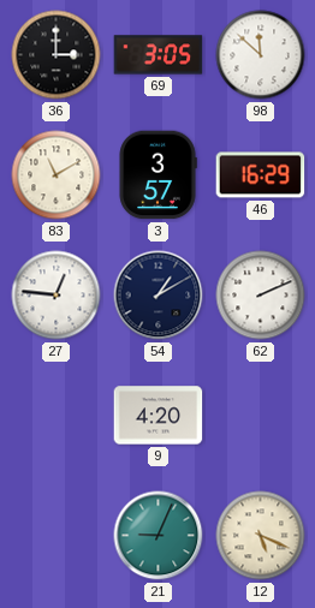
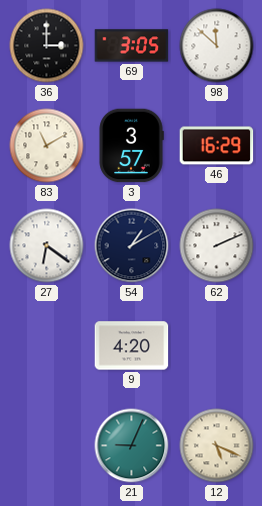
27: 12:46 -> 6:21
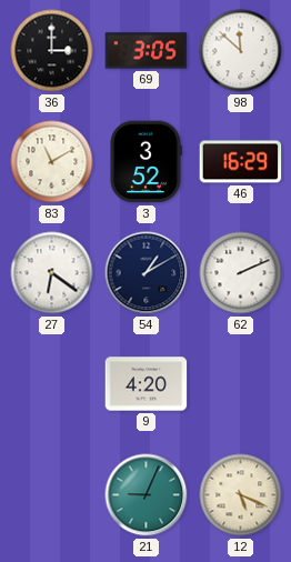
3: 3:57 -> 3:52
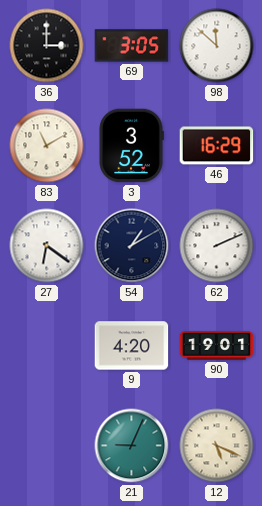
90: none -> 19:01
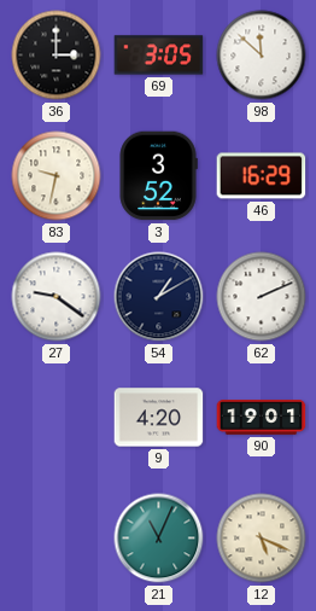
83: 11:10 -> 9:32
27: 6:21 -> 9:21
21: 9:04 -> 11:04
